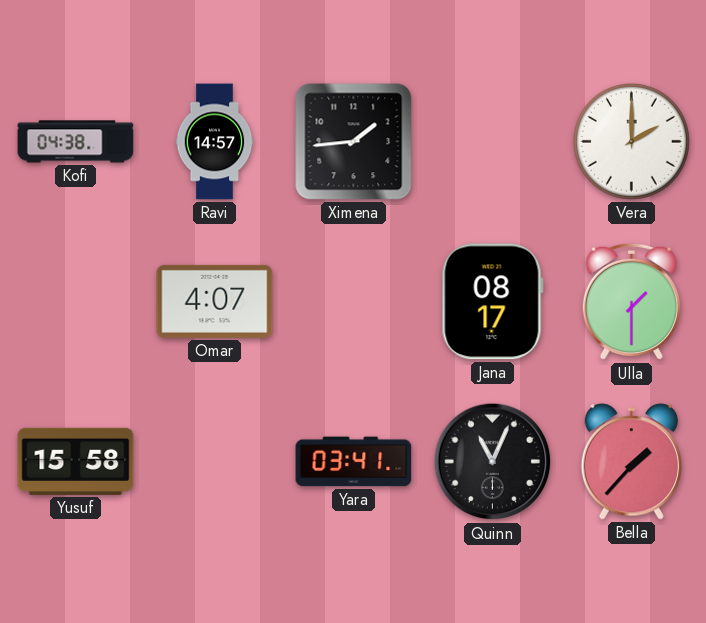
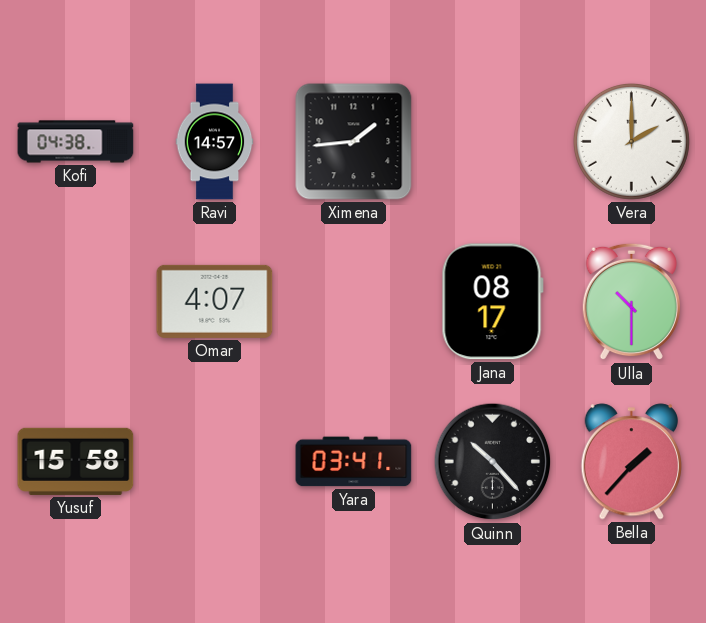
Ulla: 1:30 -> 10:30
Quinn: 11:04 -> 10:23
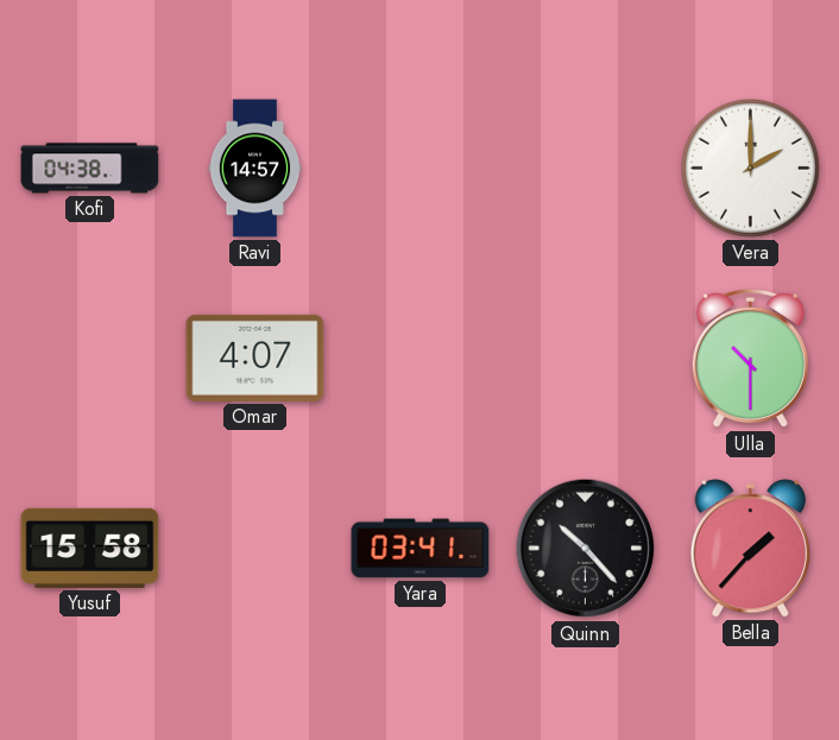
Ximena: 1:44 -> none
Jana: 08:17 -> none
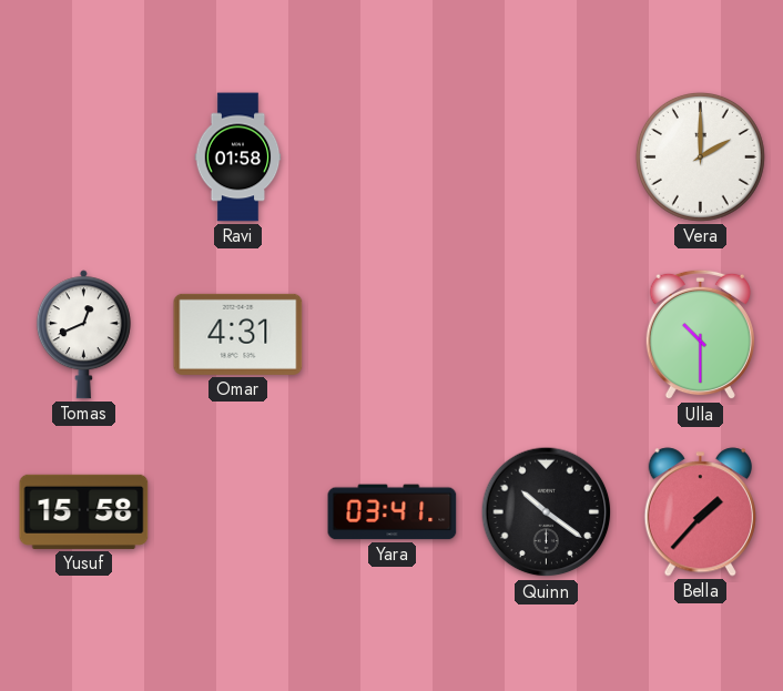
Kofi: 04:38 -> none
Ravi: 14:57 -> 01:58
Tomas: none -> 12:41
Omar: 4:07 -> 4:31
Quinn: 10:23 -> 10:21
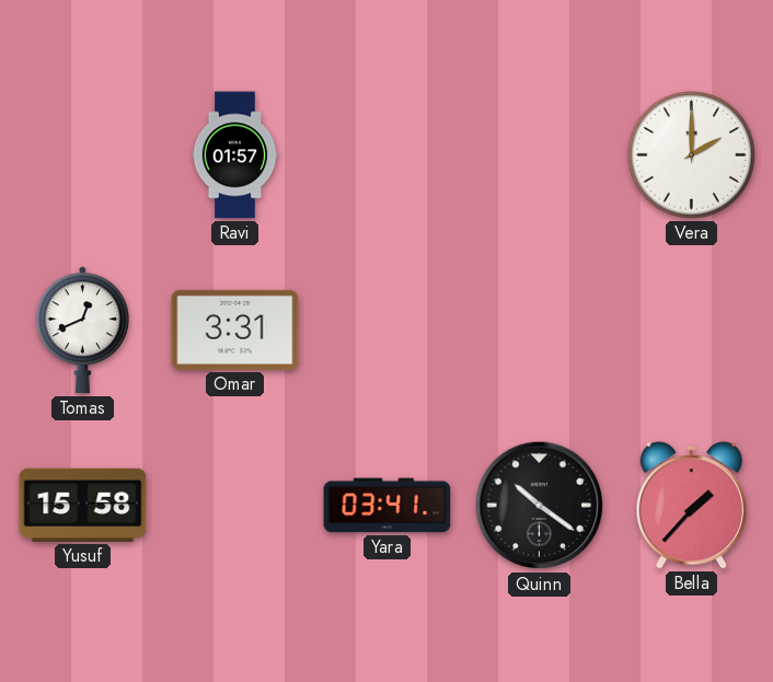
Ravi: 01:58 -> 01:57
Omar: 4:31 -> 3:31
Ulla: 10:30 -> none
